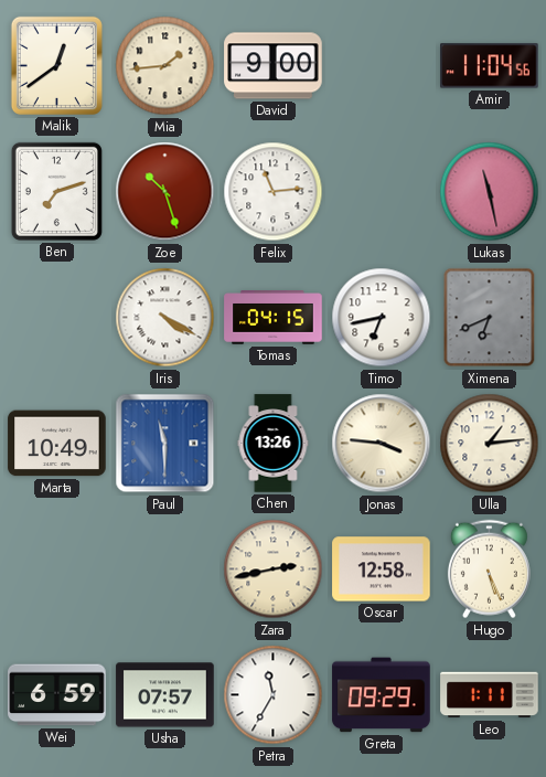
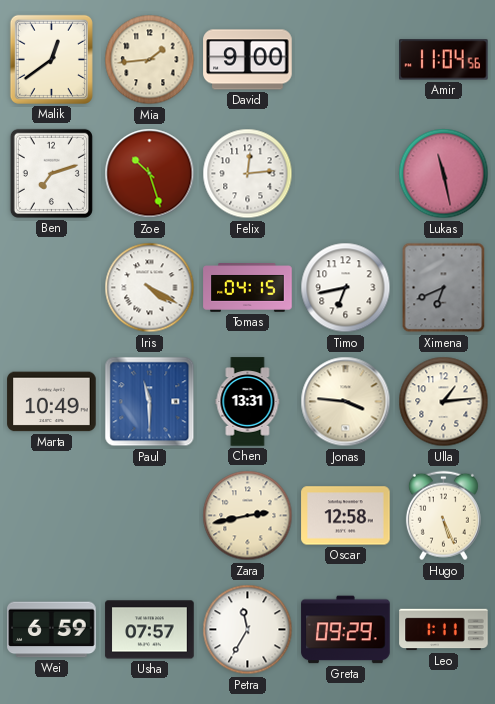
Felix: 11:14 -> 12:14
Chen: 13:26 -> 13:31
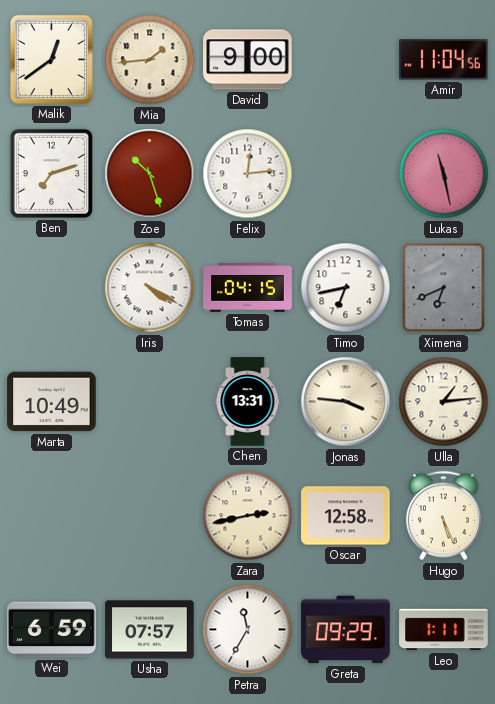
Paul: 11:30 -> none
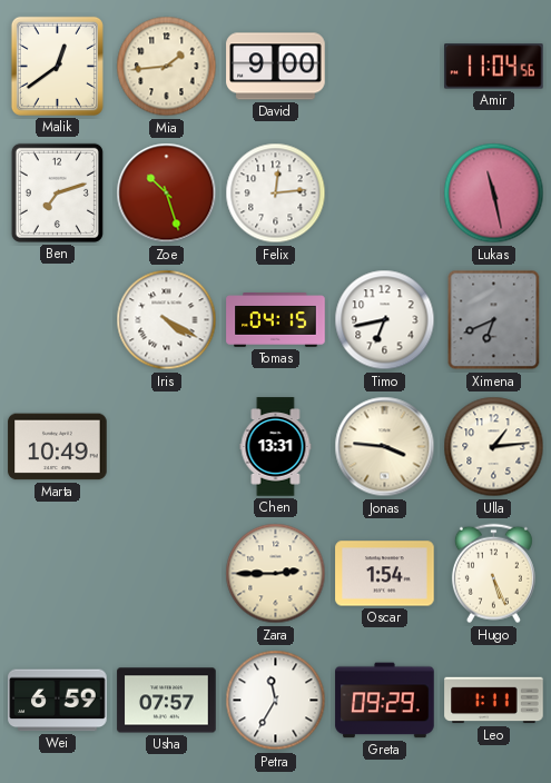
Zara: 2:43 -> 2:45
Oscar: 12:58 -> 1:54
